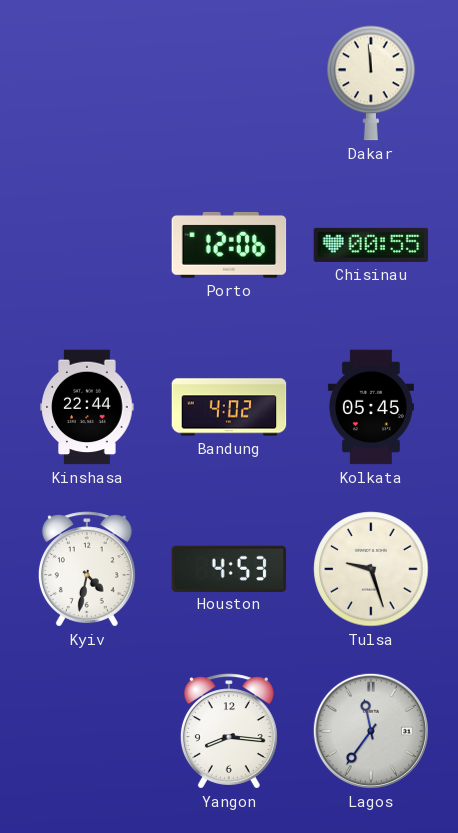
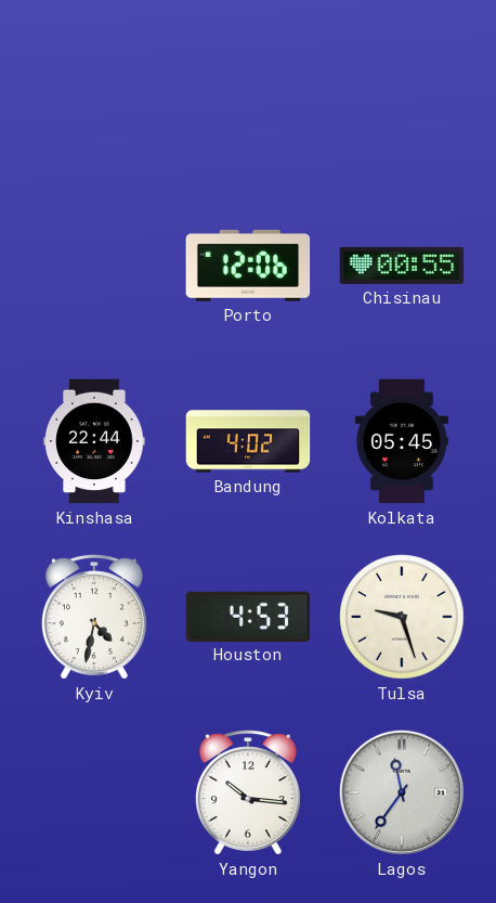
Dakar: 11:59 -> none
Yangon: 8:16 -> 10:16
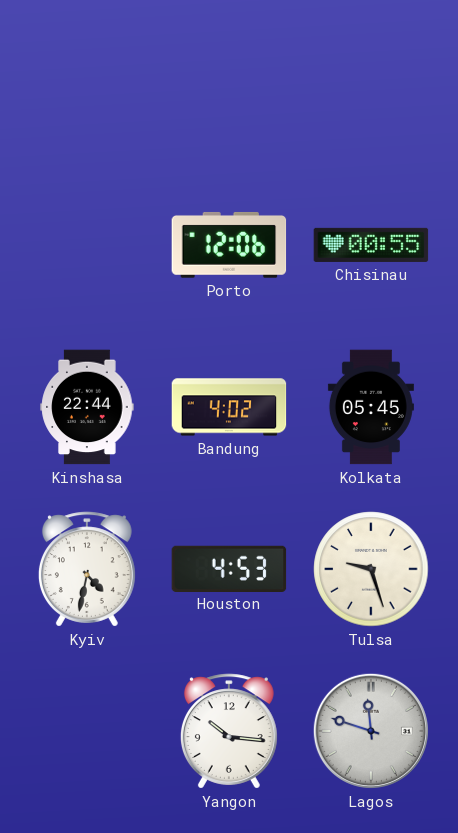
Lagos: 11:36 -> 11:48
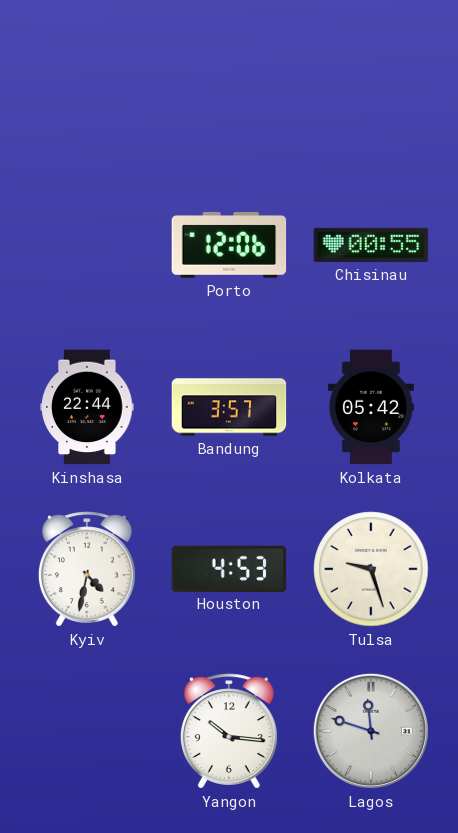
Bandung: 4:02 -> 3:57
Kolkata: 05:45 -> 05:42
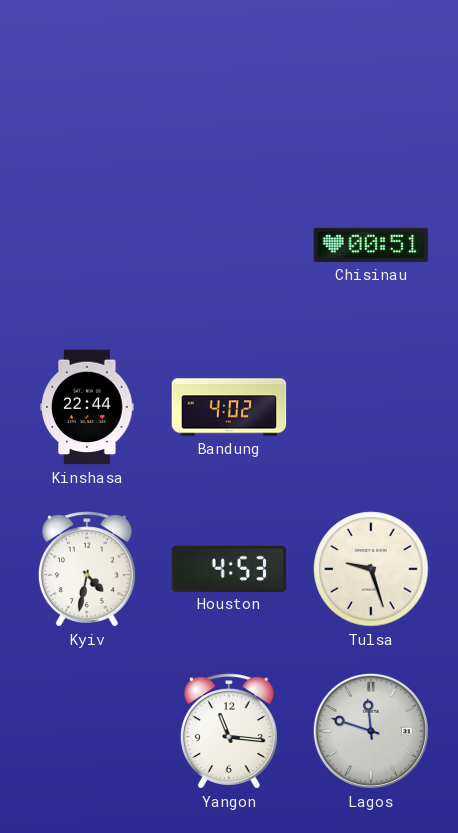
Porto: 12:06 -> none
Chisinau: 00:55 -> 00:51
Bandung: 3:57 -> 4:02
Kolkata: 05:42 -> none
Yangon: 10:16 -> 11:16
